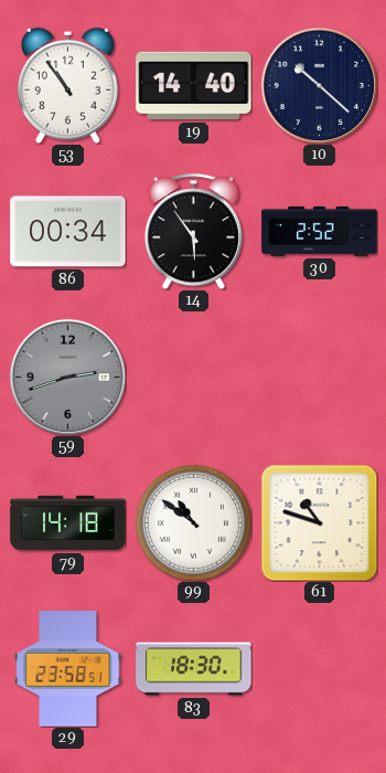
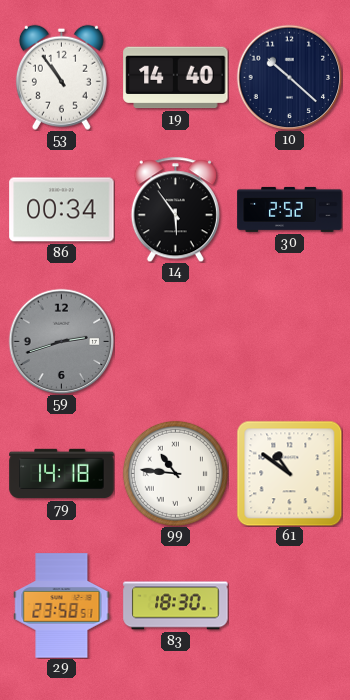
99: 10:51 -> 10:46
61: 10:48 -> 10:51
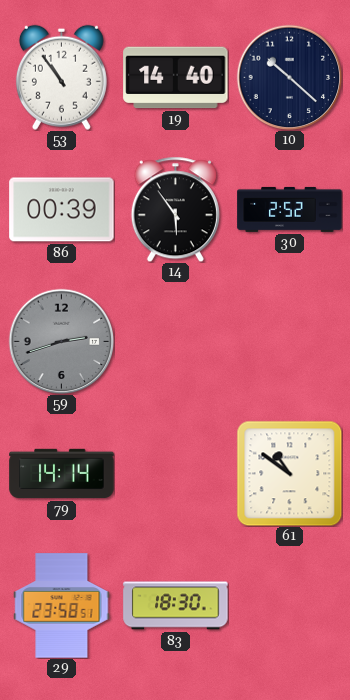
86: 00:34 -> 00:39
79: 14:18 -> 14:14
99: 10:46 -> none
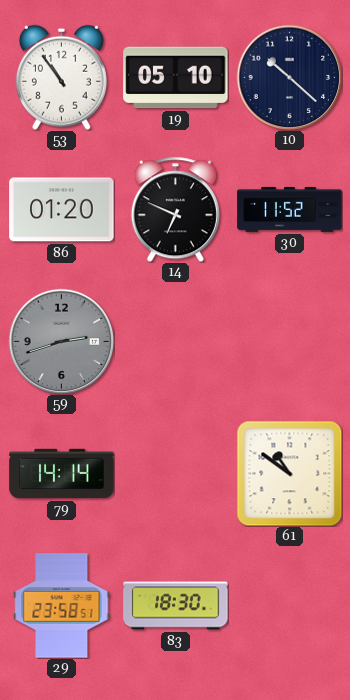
19: 14:40 -> 05:10
86: 00:39 -> 01:20
14: 5:54 -> 6:49
30: 2:52 -> 11:52
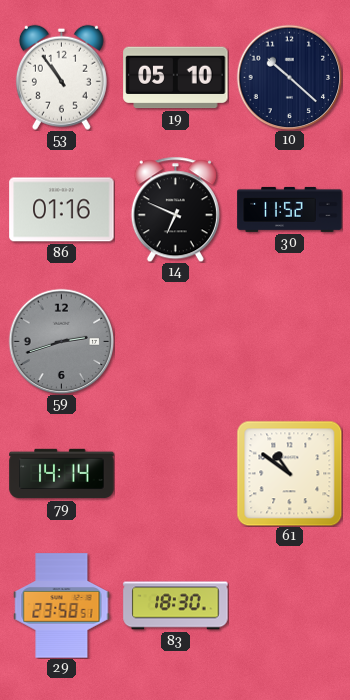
86: 01:20 -> 01:16
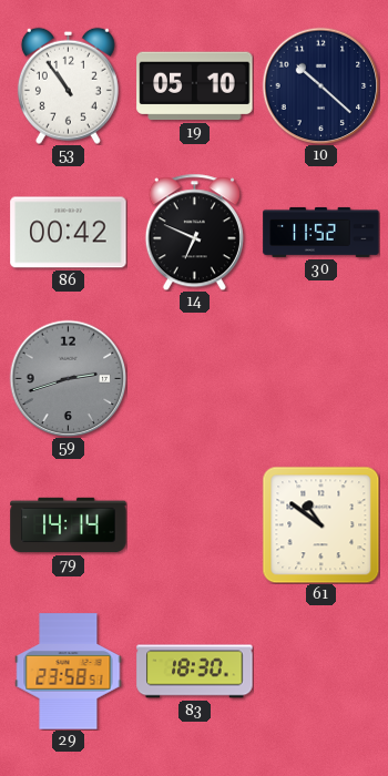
86: 01:16 -> 00:42
